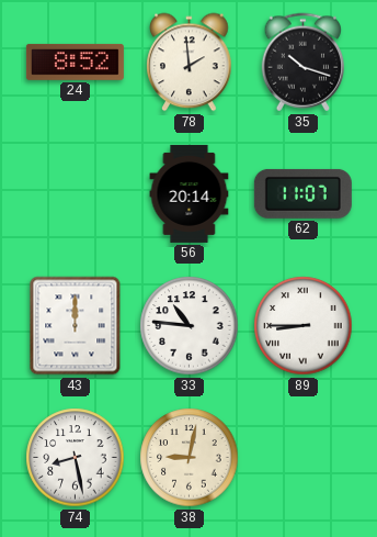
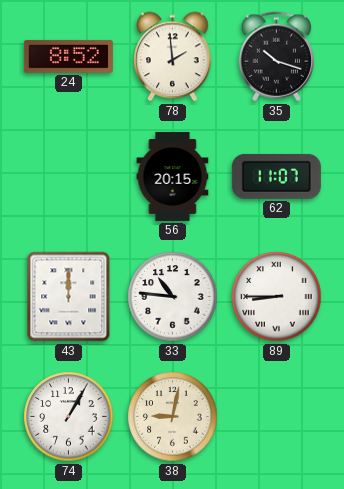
56: 20:14 -> 20:15
74: 8:28 -> 1:05
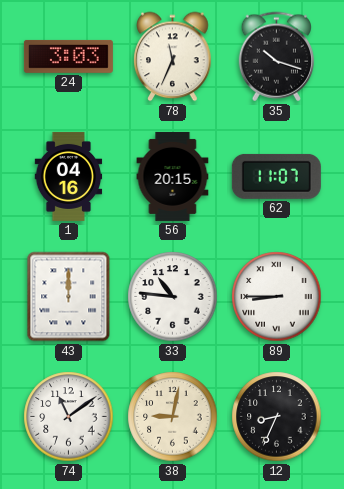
24: 8:52 -> 3:03
78: 1:59 -> 11:34
1: none -> 04:16
74: 1:05 -> 11:09
12: none -> 8:34
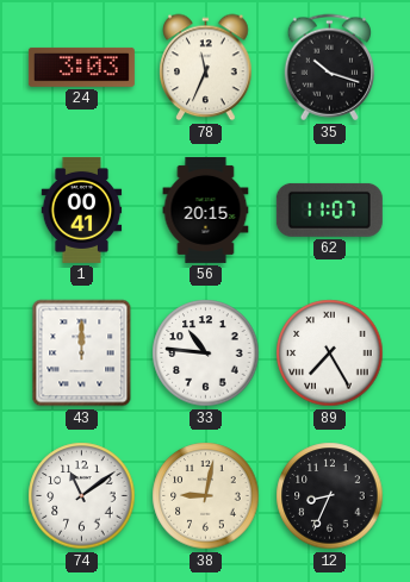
1: 04:16 -> 00:41
89: 8:45 -> 7:25
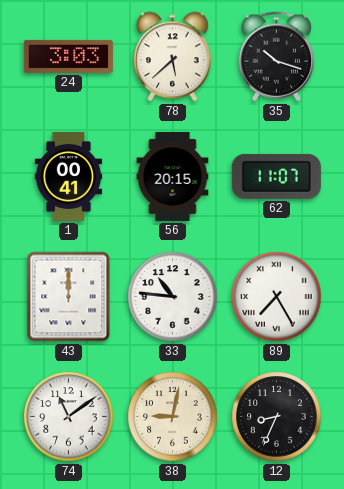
78: 11:34 -> 5:38
